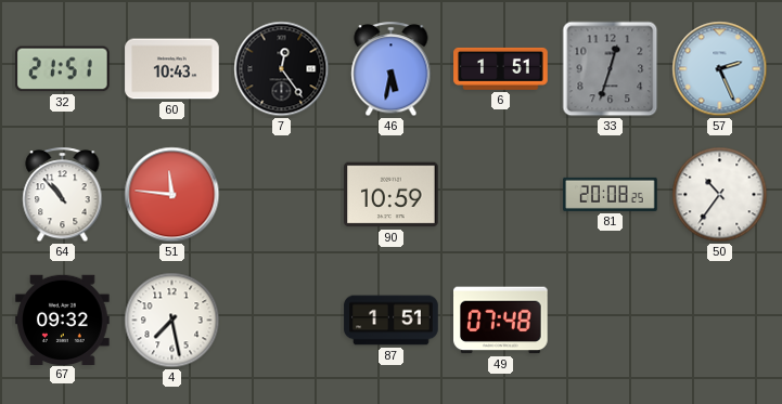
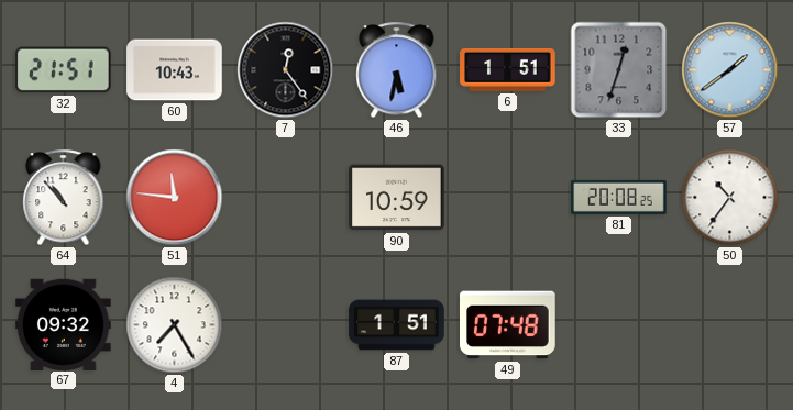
57: 2:26 -> 1:39
4: 7:28 -> 7:25
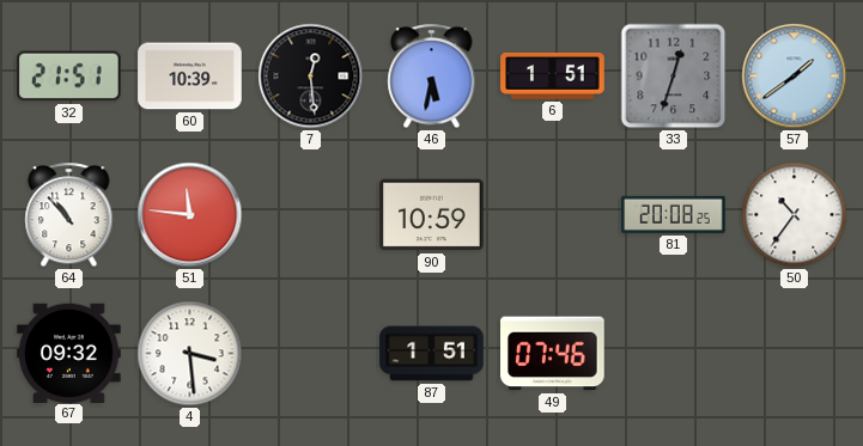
60: 10:43 -> 10:39
7: 12:24 -> 12:29
4: 7:25 -> 3:29
49: 07:48 -> 07:46
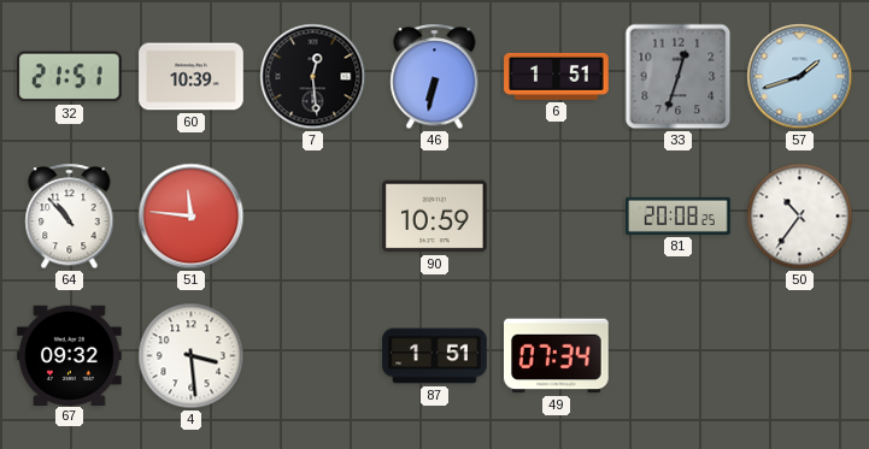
46: 5:32 -> 6:32
57: 1:39 -> 1:42
49: 07:46 -> 07:34
